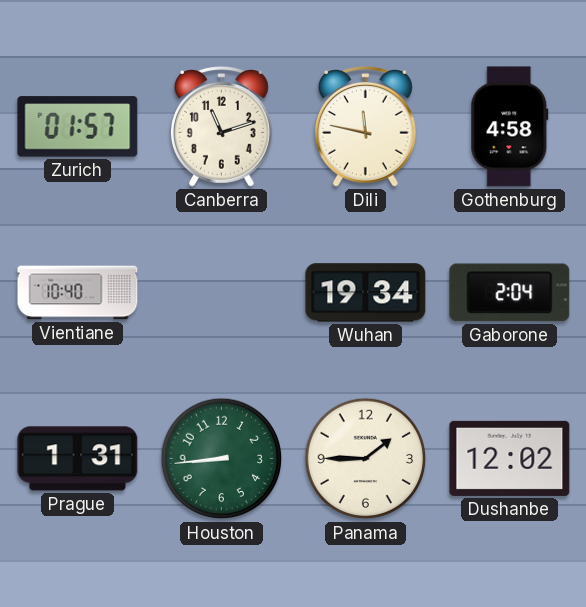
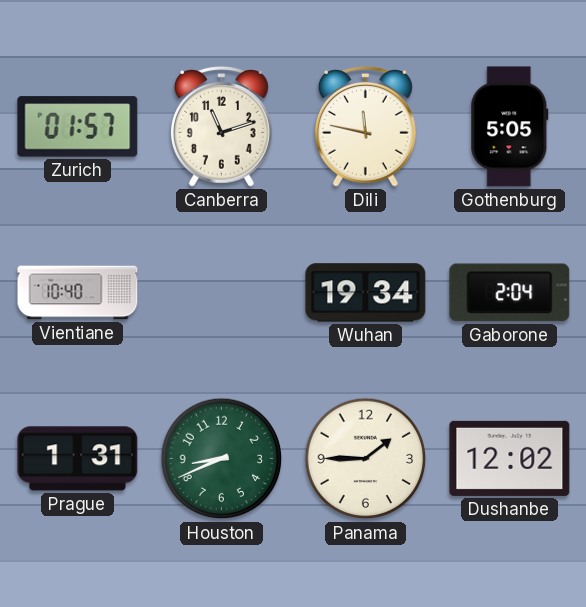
Gothenburg: 4:58 -> 5:05
Houston: 8:44 -> 8:41
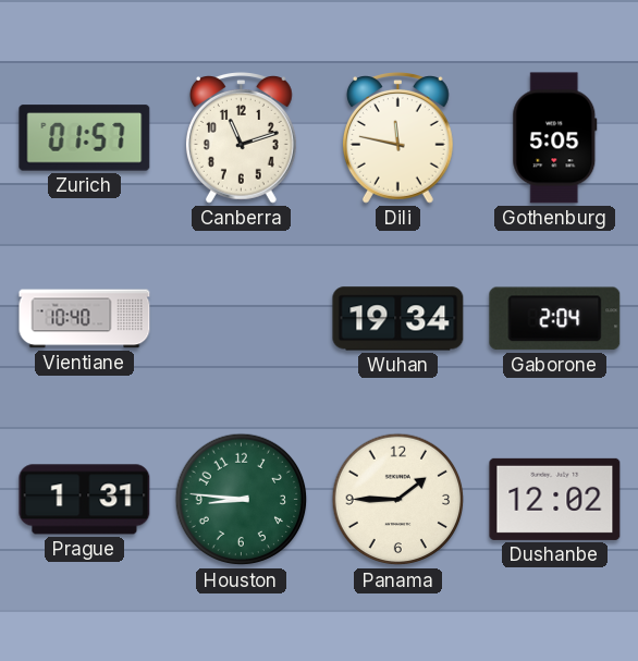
Houston: 8:41 -> 8:46
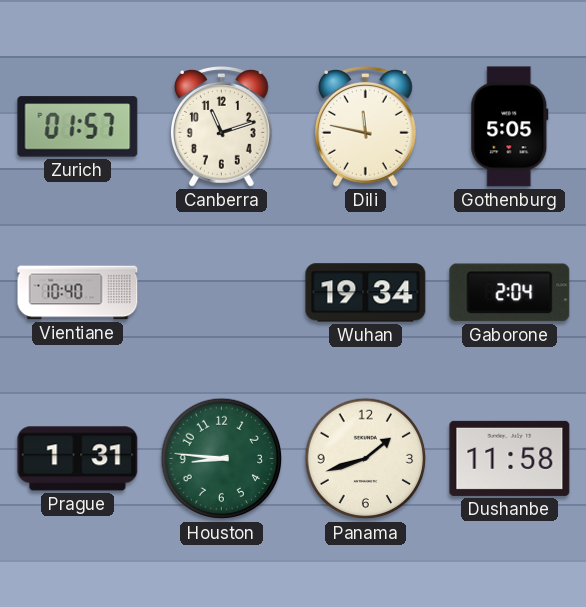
Panama: 1:45 -> 1:42
Dushanbe: 12:02 -> 11:58
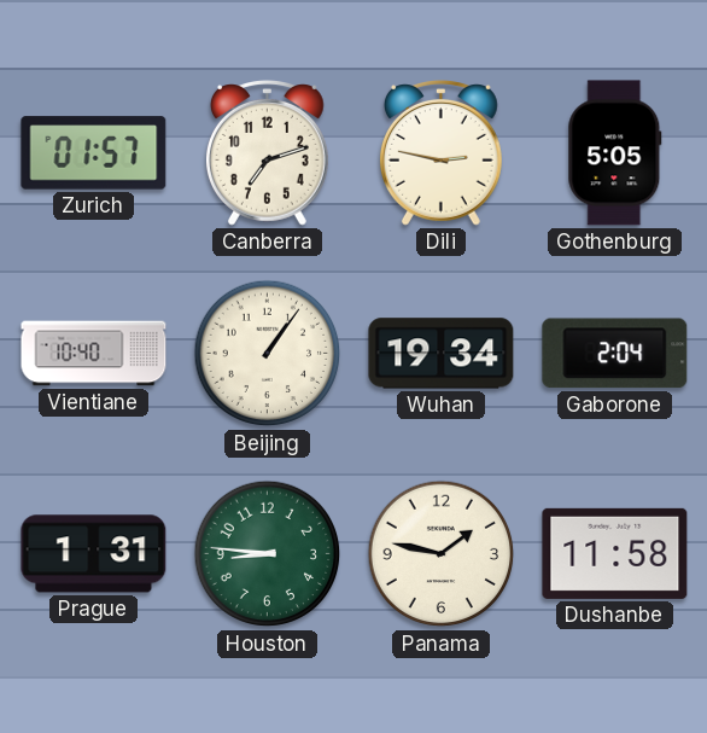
Canberra: 11:12 -> 7:12
Dili: 11:47 -> 2:47
Beijing: none -> 1:06
Panama: 1:42 -> 1:47
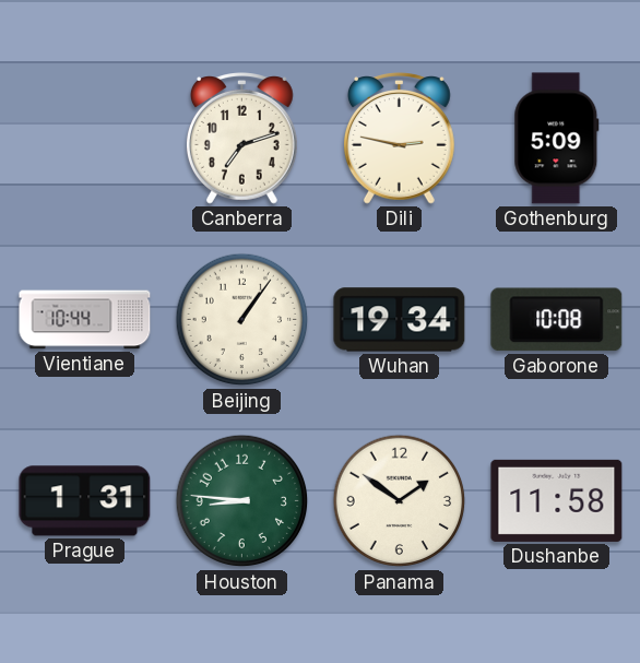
Zurich: 01:57 -> none
Gothenburg: 5:05 -> 5:09
Vientiane: 10:40 -> 10:44
Gaborone: 2:04 -> 10:08
Panama: 1:47 -> 1:51
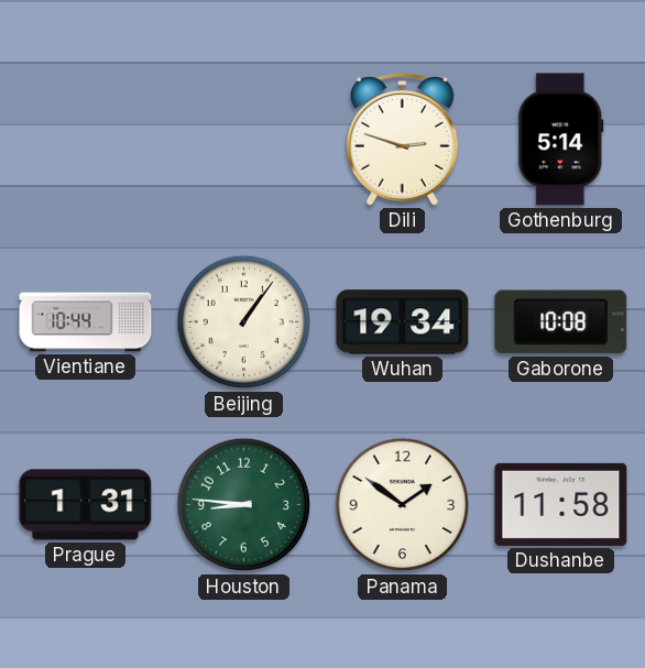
Canberra: 7:12 -> none
Dili: 2:47 -> 2:48
Gothenburg: 5:09 -> 5:14
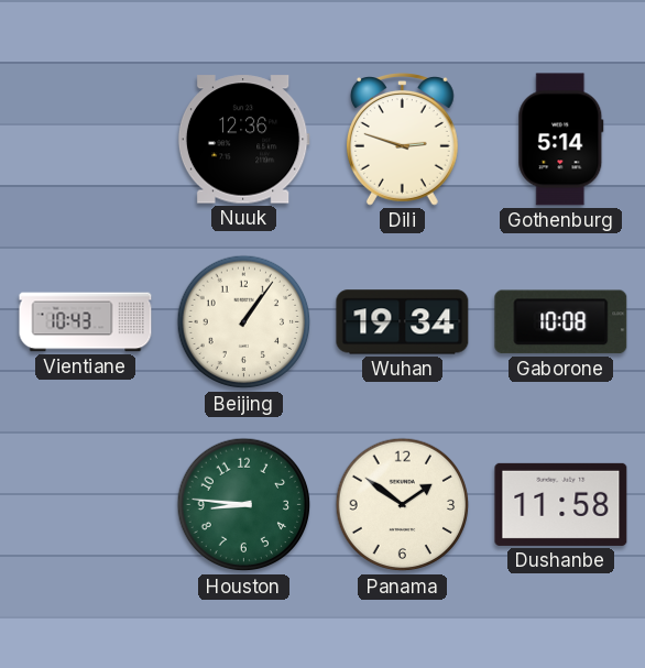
Nuuk: none -> 12:36
Vientiane: 10:44 -> 10:43
Prague: 1:31 -> none
